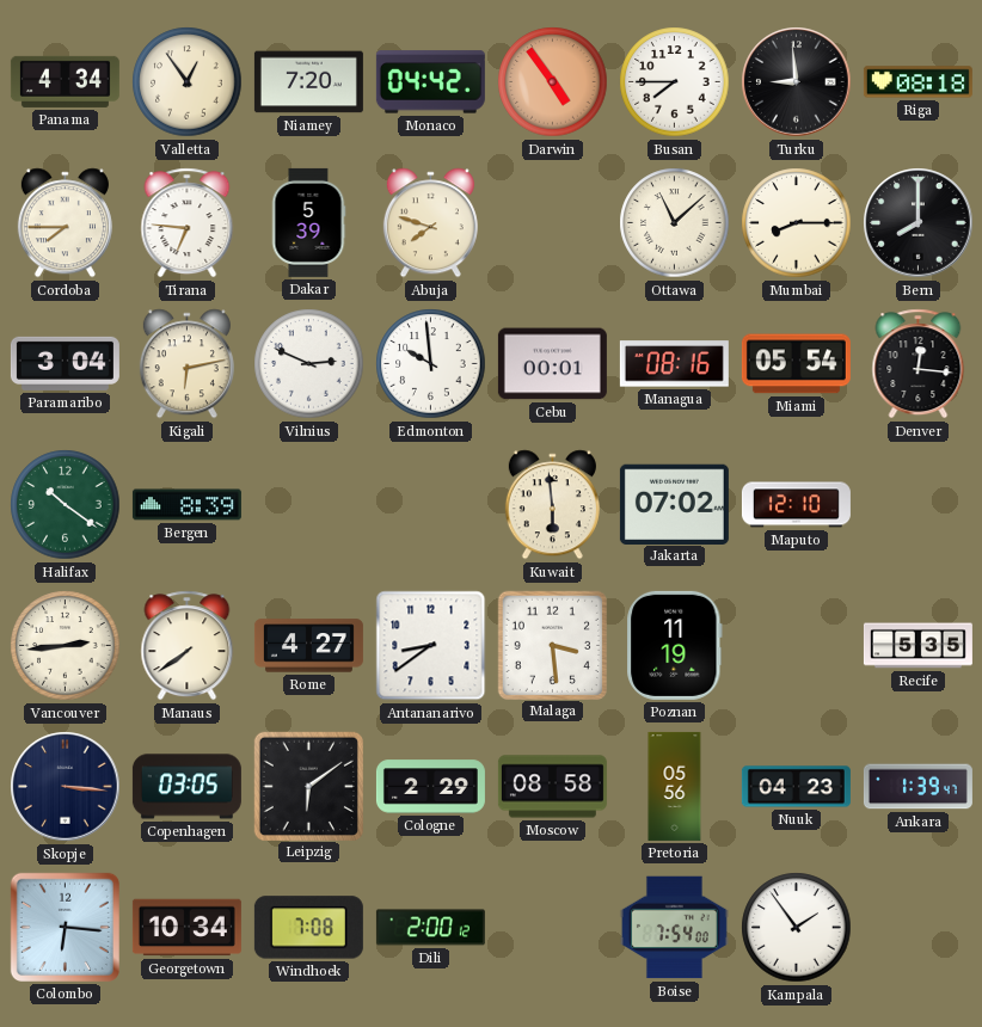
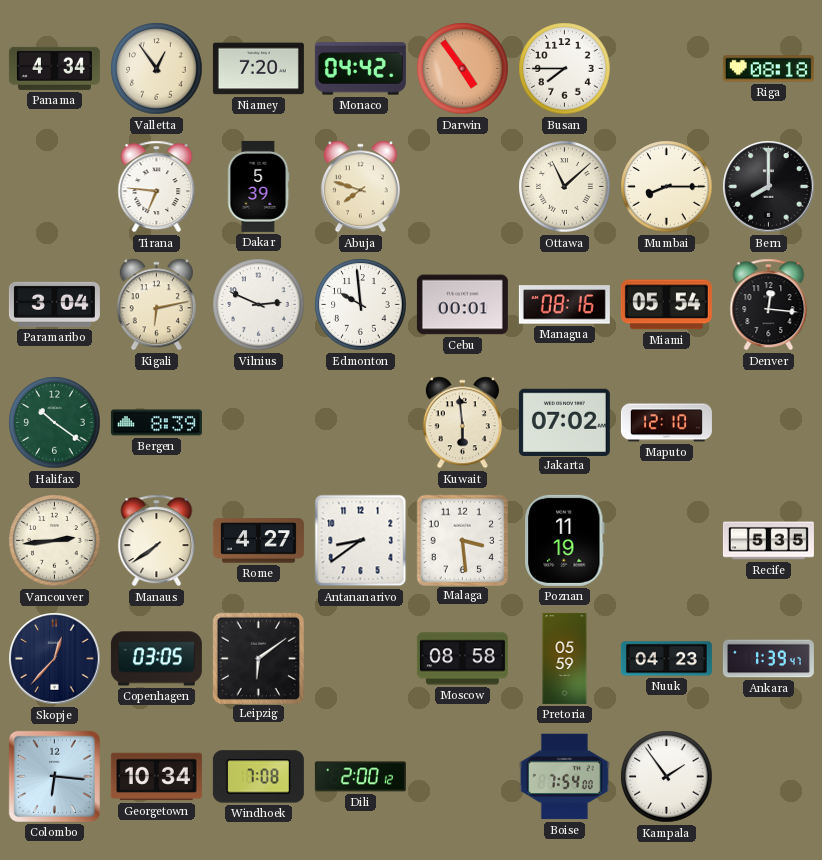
Turku: 8:59 -> none
Cordoba: 7:45 -> none
Skopje: 3:16 -> 12:37
Cologne: 2:29 -> none
Pretoria: 05:56 -> 05:59
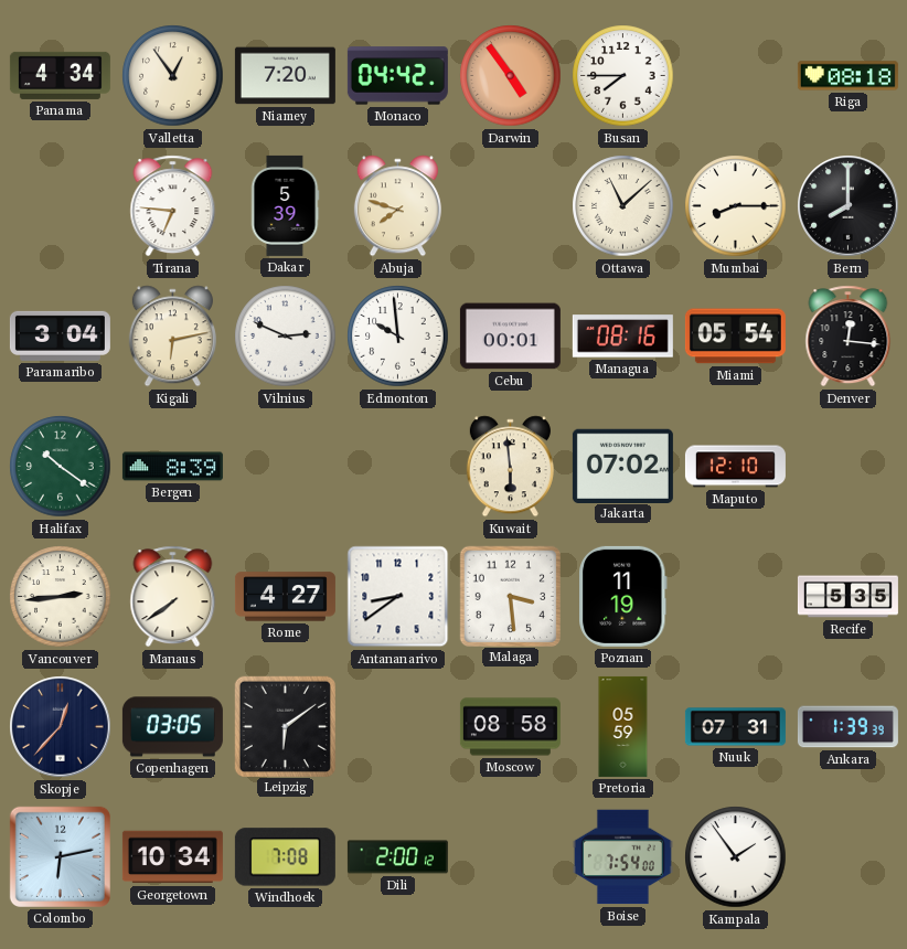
Nuuk: 04:23 -> 07:31
Ankara: 1:39:47 -> 1:39:39
Colombo: 6:16 -> 6:13
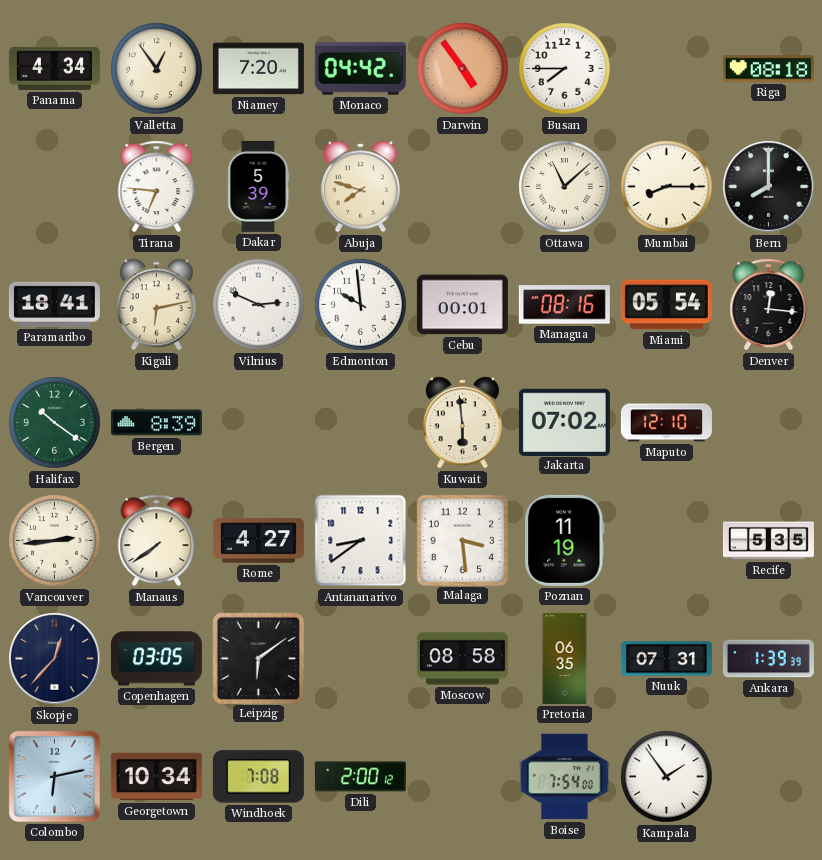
Paramaribo: 3:04 -> 18:41
Pretoria: 05:59 -> 06:35
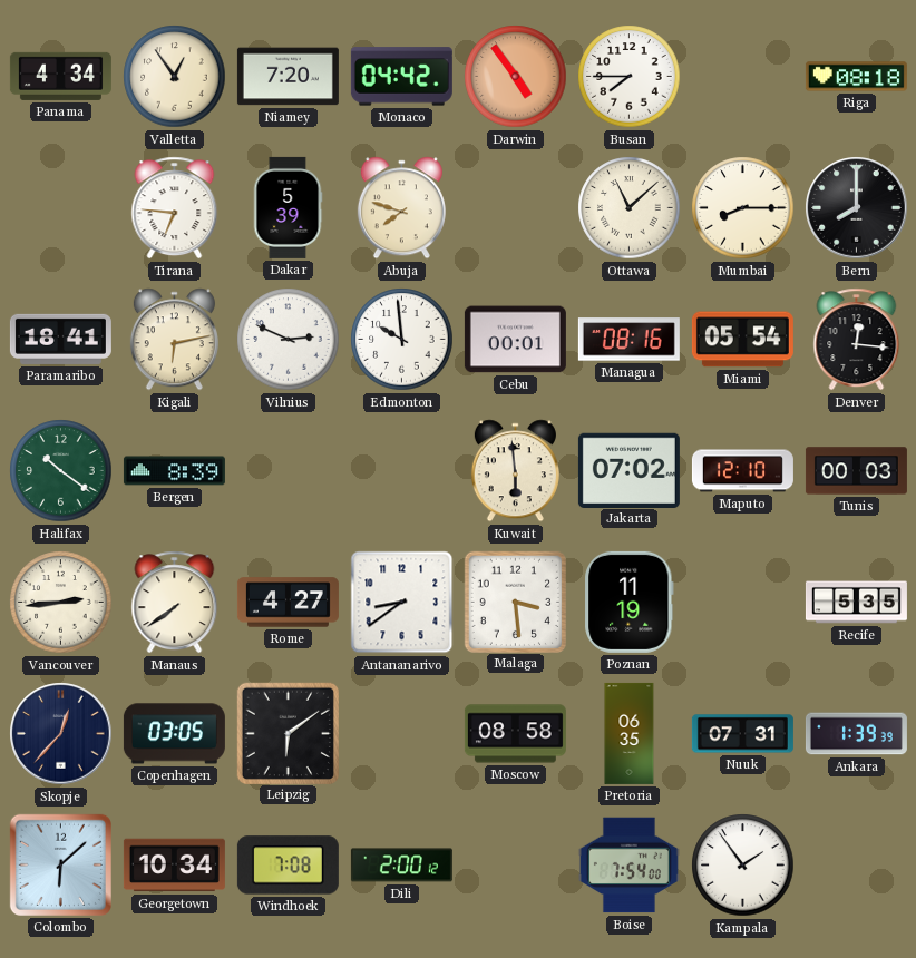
Tunis: none -> 00:03
Colombo: 6:13 -> 6:08
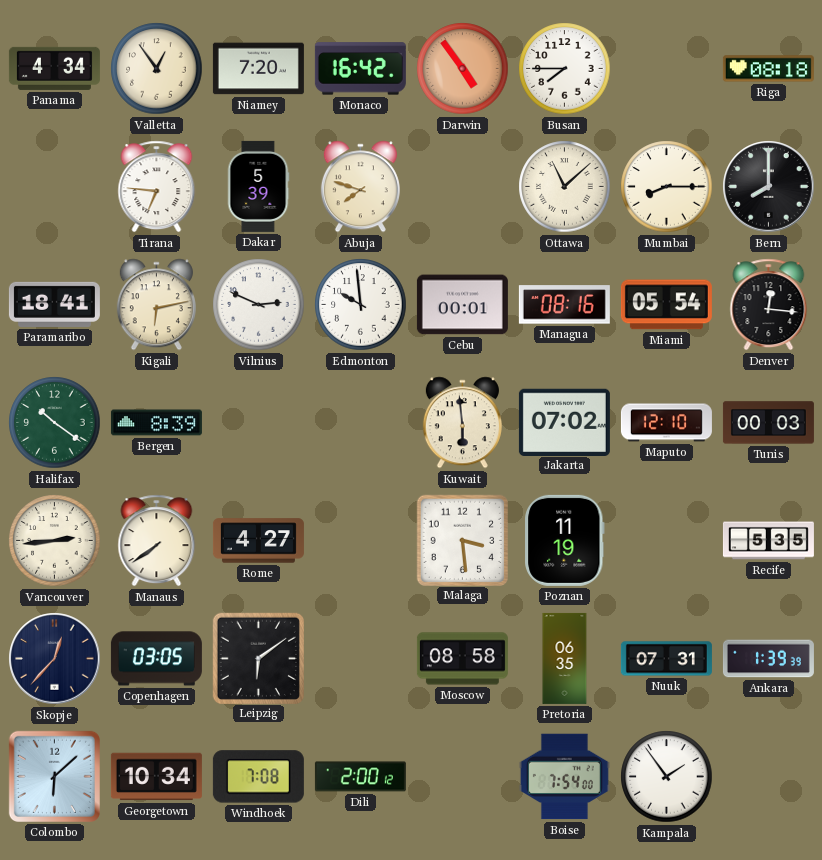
Monaco: 04:42 -> 16:42
Antananarivo: 8:39 -> none
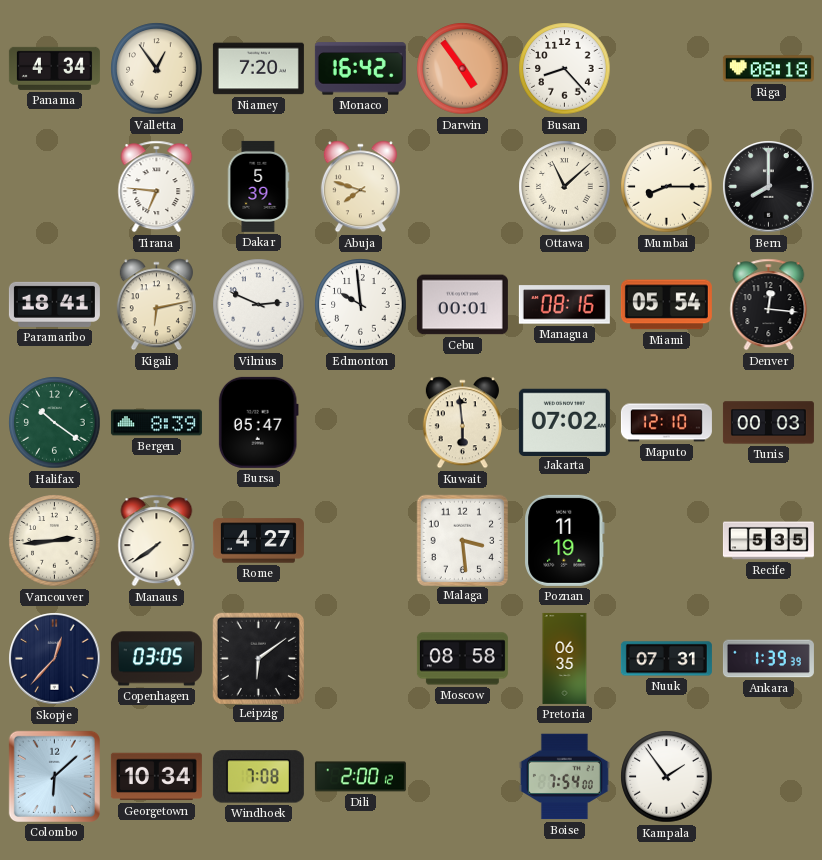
Busan: 7:45 -> 8:23
Bursa: none -> 05:47
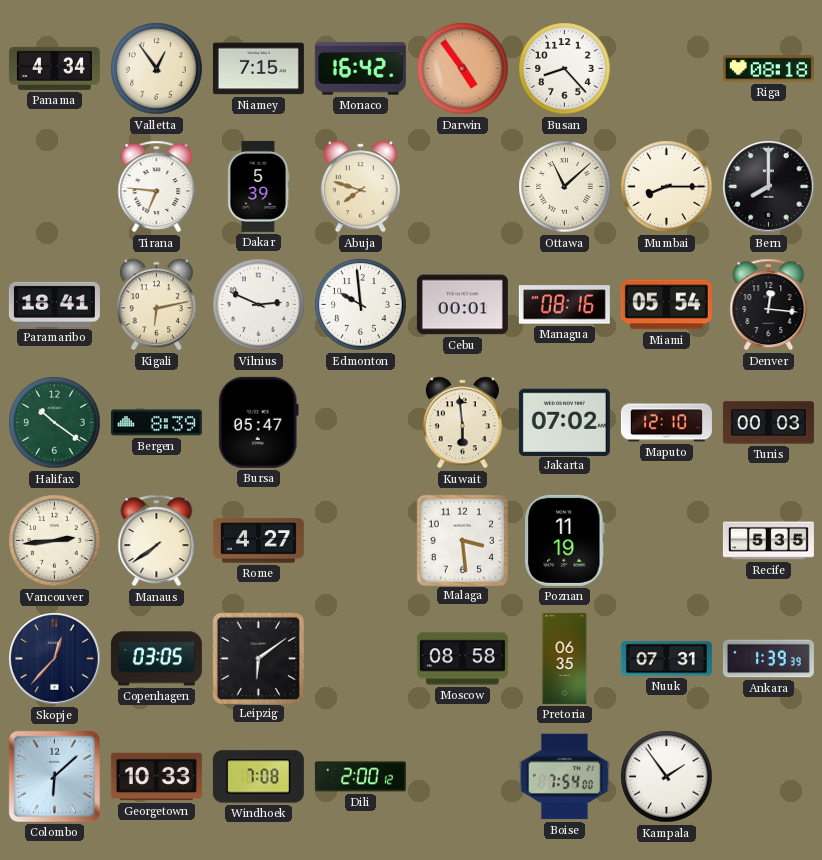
Niamey: 7:20 -> 7:15
Georgetown: 10:34 -> 10:33
